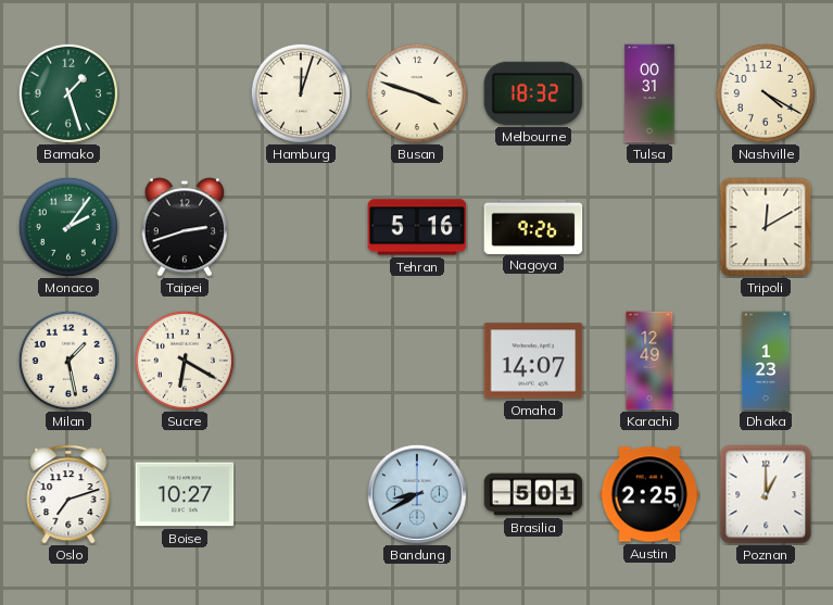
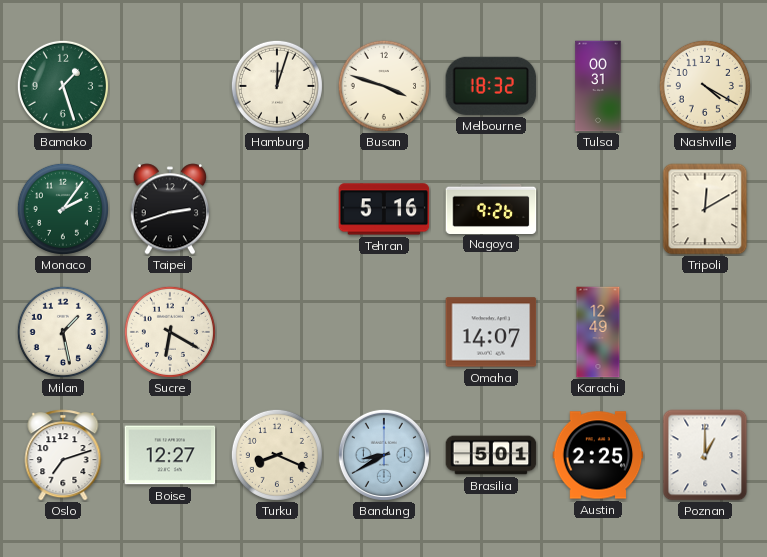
Dhaka: 1:23 -> none
Boise: 10:27 -> 12:27
Turku: none -> 8:19
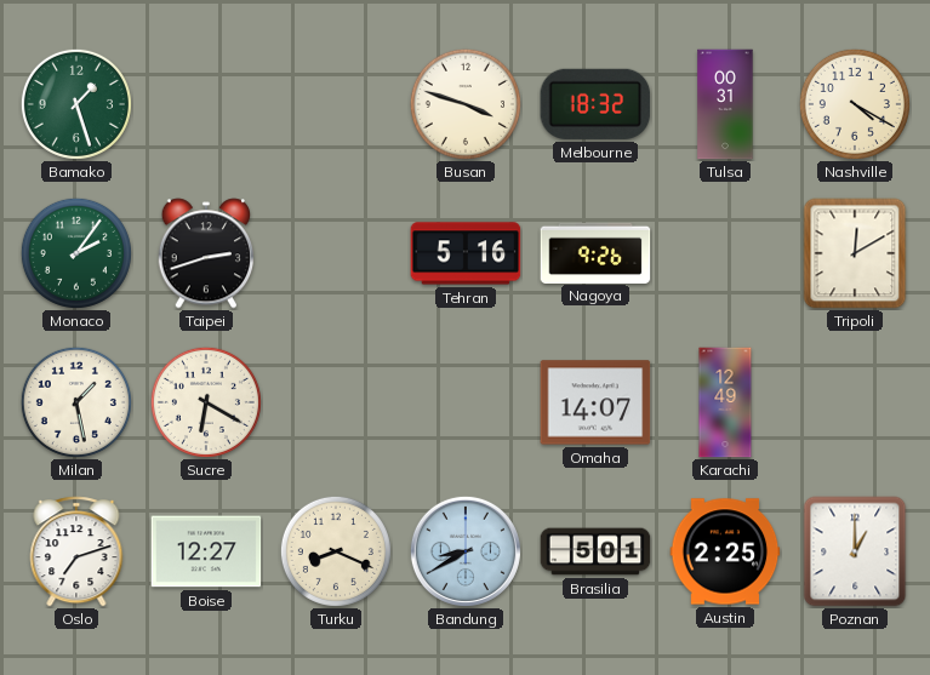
Hamburg: 12:03 -> none
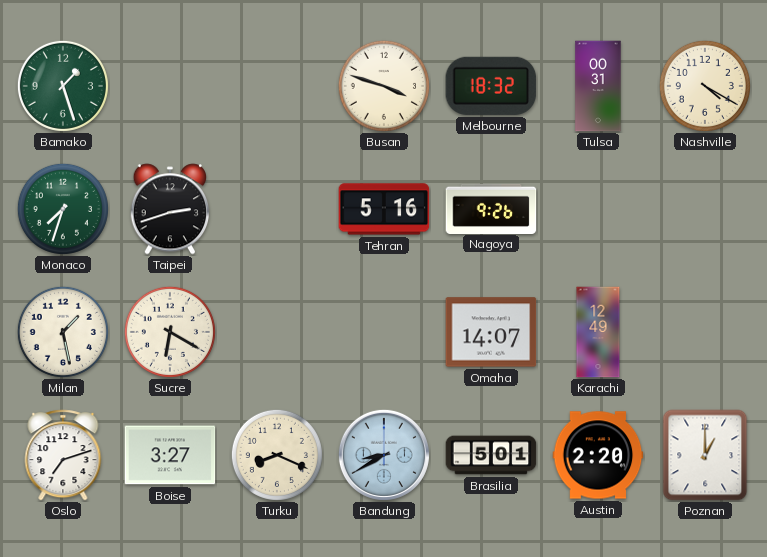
Monaco: 2:06 -> 7:33
Tripoli: 12:10 -> none
Boise: 12:27 -> 3:27
Austin: 2:25 -> 2:20
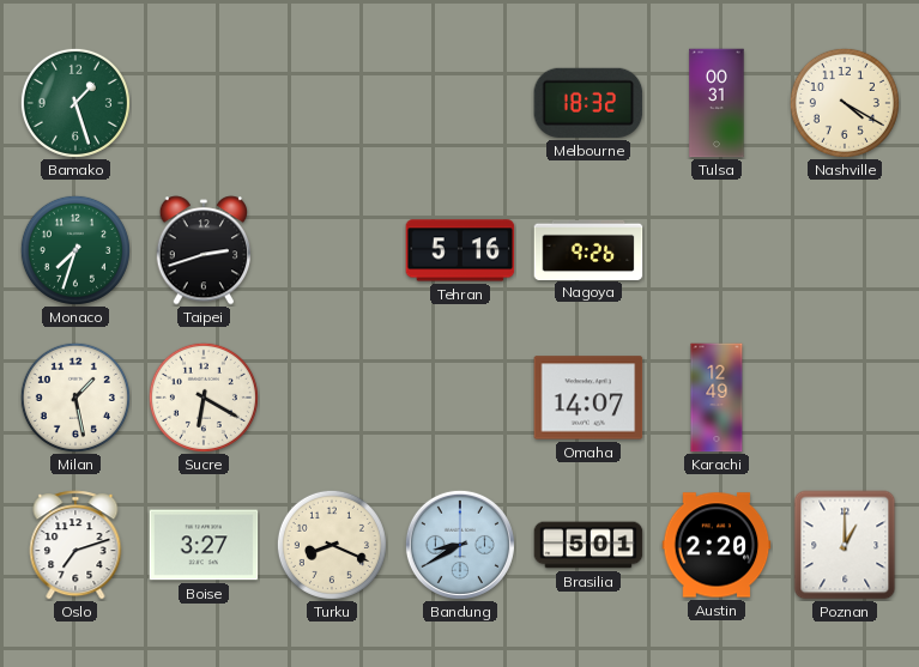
Busan: 3:48 -> none
